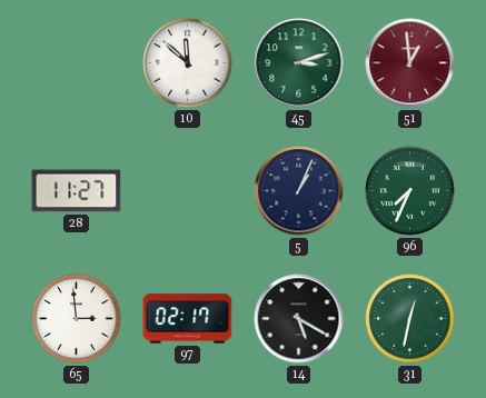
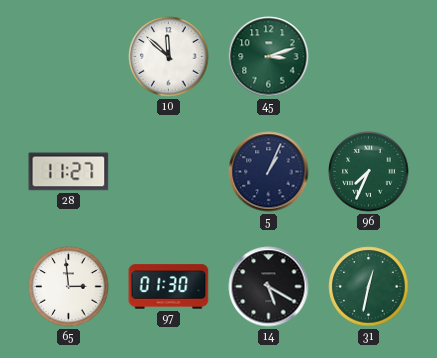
51: 12:59 -> none
97: 02:17 -> 01:30
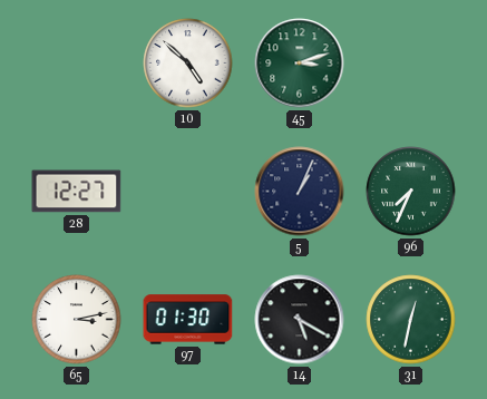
10: 11:52 -> 4:52
28: 11:27 -> 12:27
65: 2:59 -> 3:13
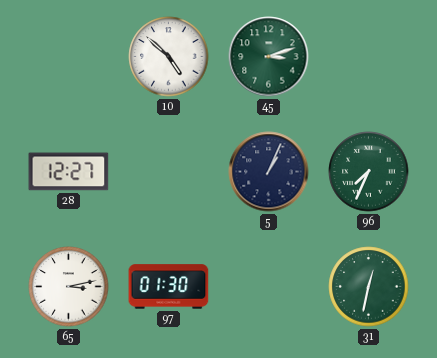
14: 5:20 -> none
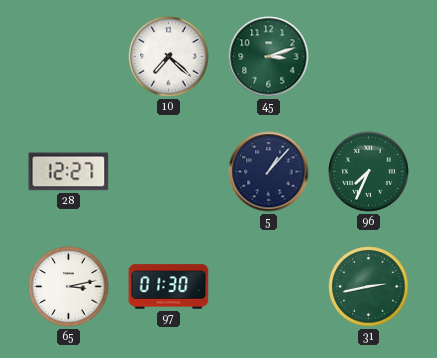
10: 4:52 -> 7:22
5: 1:04 -> 1:07
31: 12:32 -> 2:43
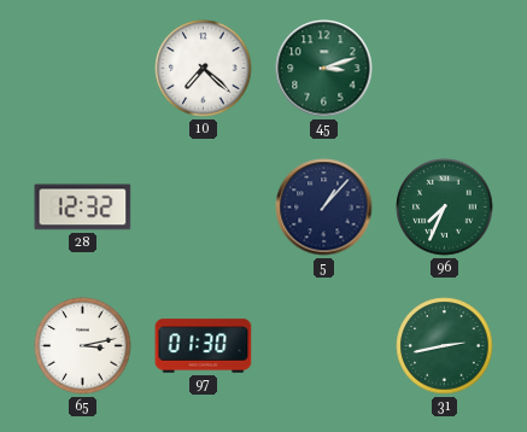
28: 12:27 -> 12:32
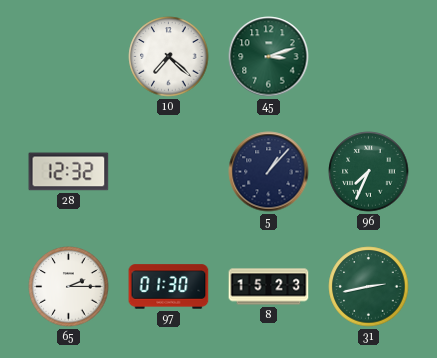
65: 3:13 -> 2:15
8: none -> 15:23
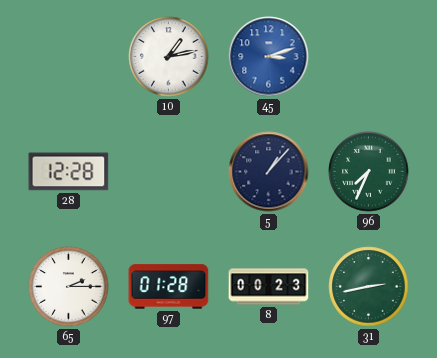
10: 7:22 -> 1:13
45 dial: green -> blue
28: 12:32 -> 12:28
97: 01:30 -> 01:28
8: 15:23 -> 00:23
